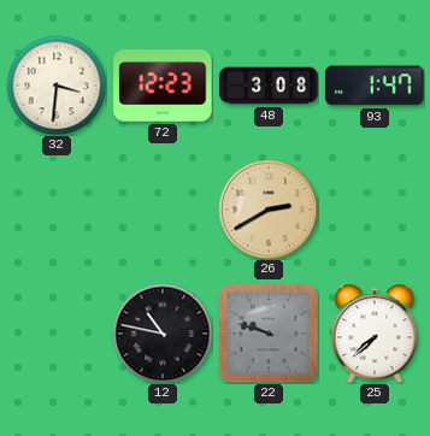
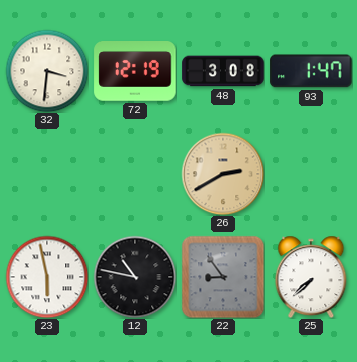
72: 12:23 -> 12:19
23: none -> 5:58
22: 9:48 -> 8:54
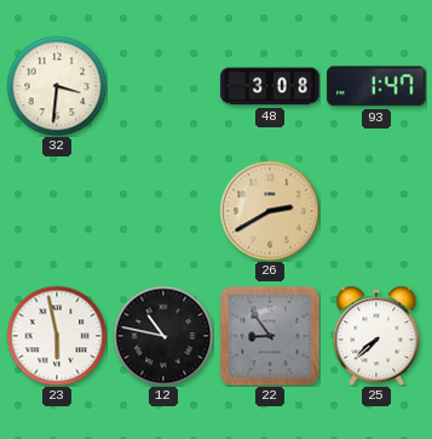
72: 12:19 -> none
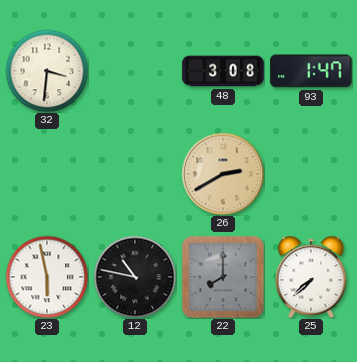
22: 8:54 -> 8:00
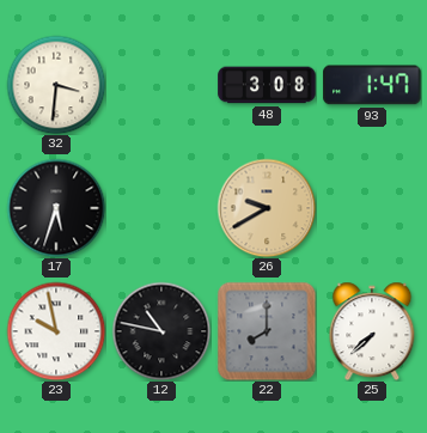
17: none -> 5:33
26: 2:40 -> 9:40
23: 5:58 -> 9:58
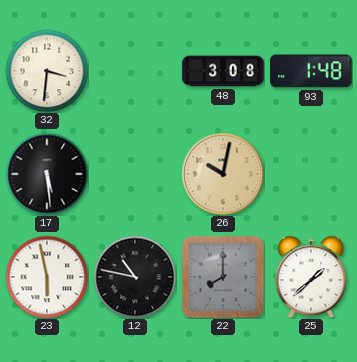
93: 1:47 -> 1:48
17: 5:33 -> 5:29
26: 9:40 -> 10:02
23: 9:58 -> 5:58
25: 7:38 -> 1:38
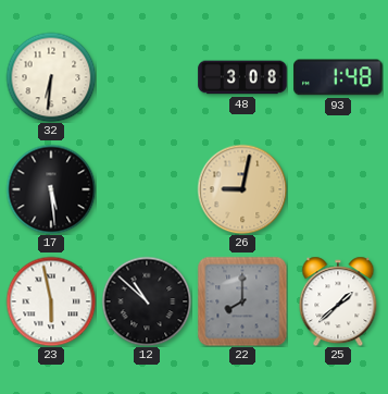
32: 3:31 -> 6:31
26: 10:02 -> 9:02
12: 10:47 -> 10:52
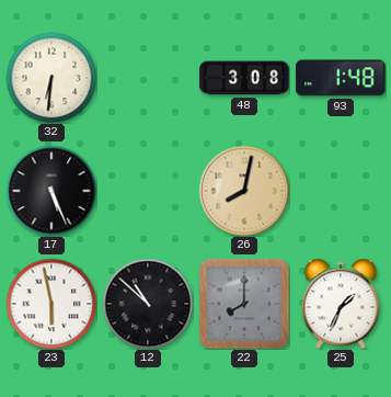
17: 5:29 -> 5:26
26: 9:02 -> 8:02
25: 1:38 -> 1:34
